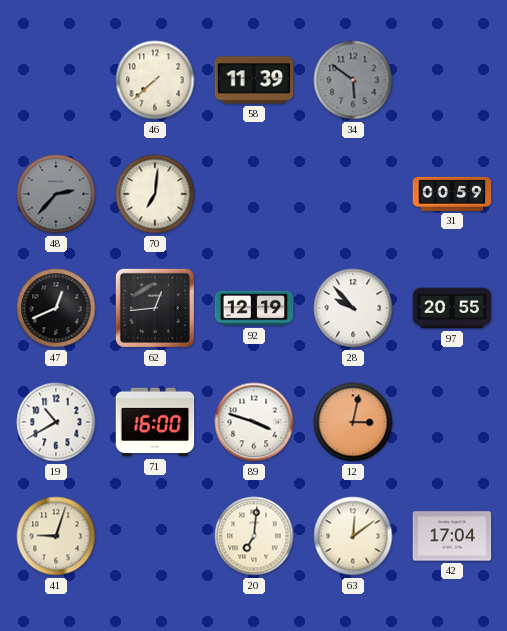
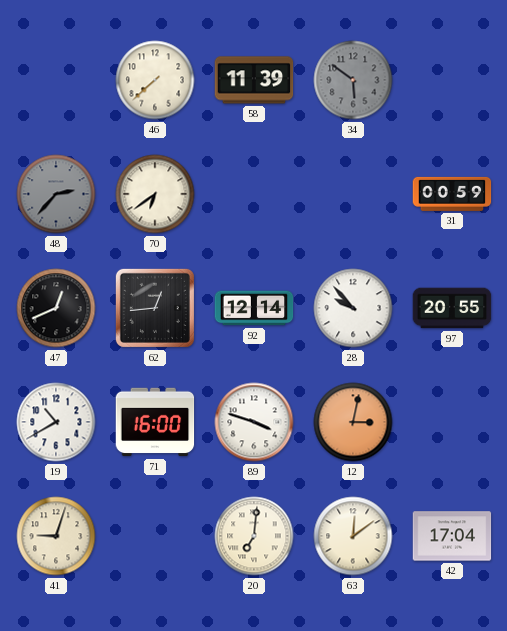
70: 7:01 -> 6:39
92: 12:19 -> 12:14
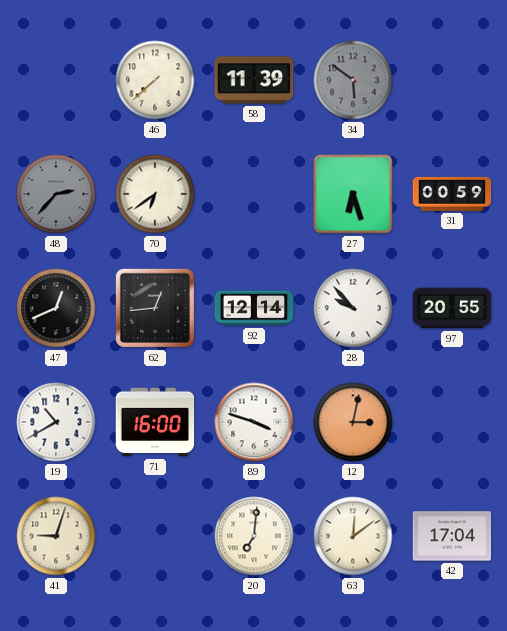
27: none -> 6:27
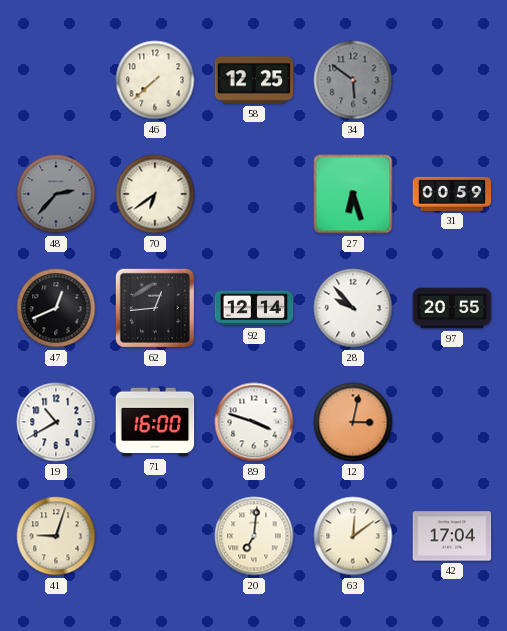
58: 11:39 -> 12:25
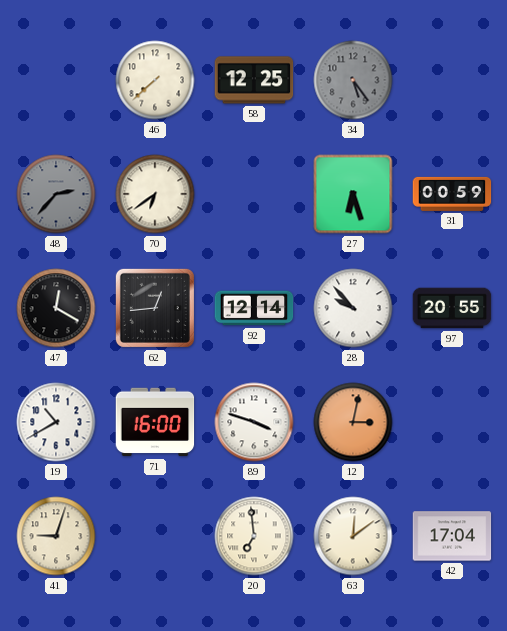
34: 5:51 -> 5:24
47: 12:41 -> 12:20
20: 7:01 -> 6:59
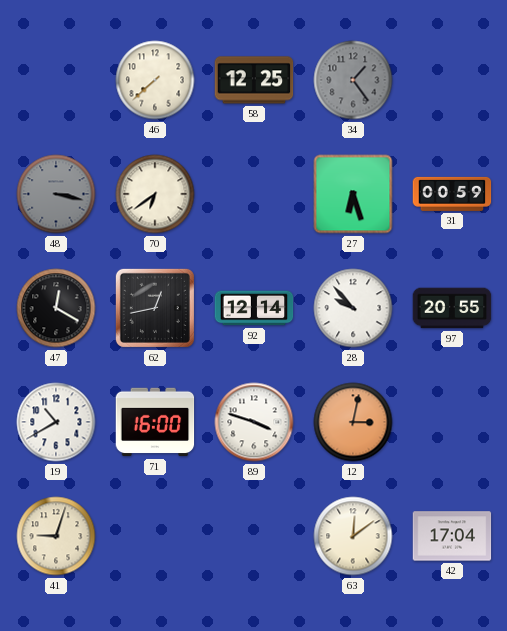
34: 5:24 -> 1:24
48: 2:37 -> 3:17
62: 12:44 -> 12:43
20: 6:59 -> none
